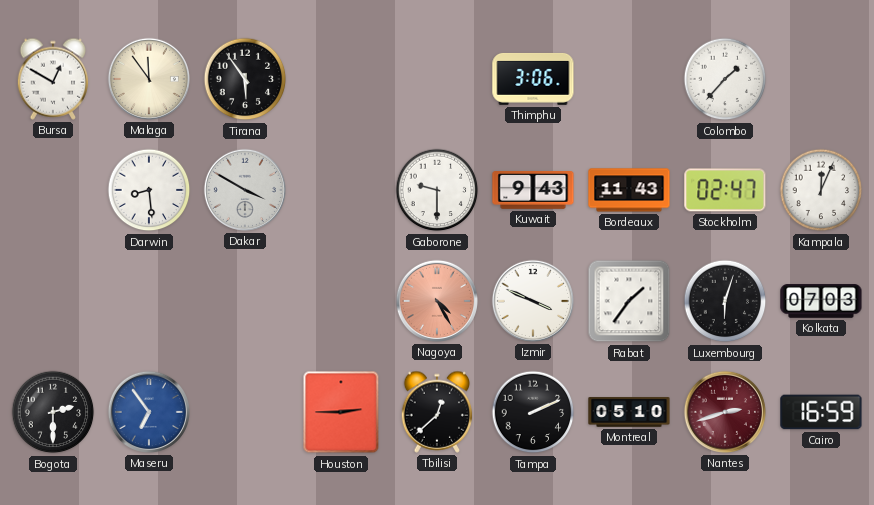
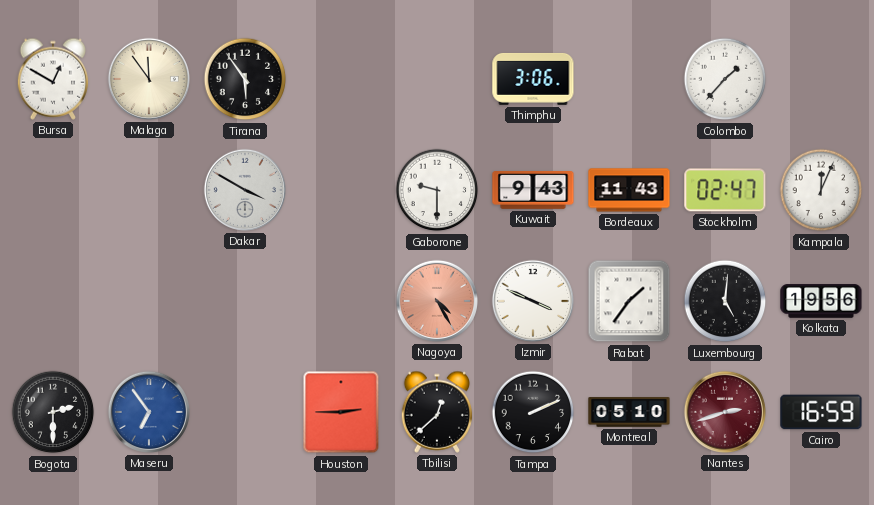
Darwin: 8:29 -> none
Luxembourg: 6:03 -> 5:01
Kolkata: 07:03 -> 19:56
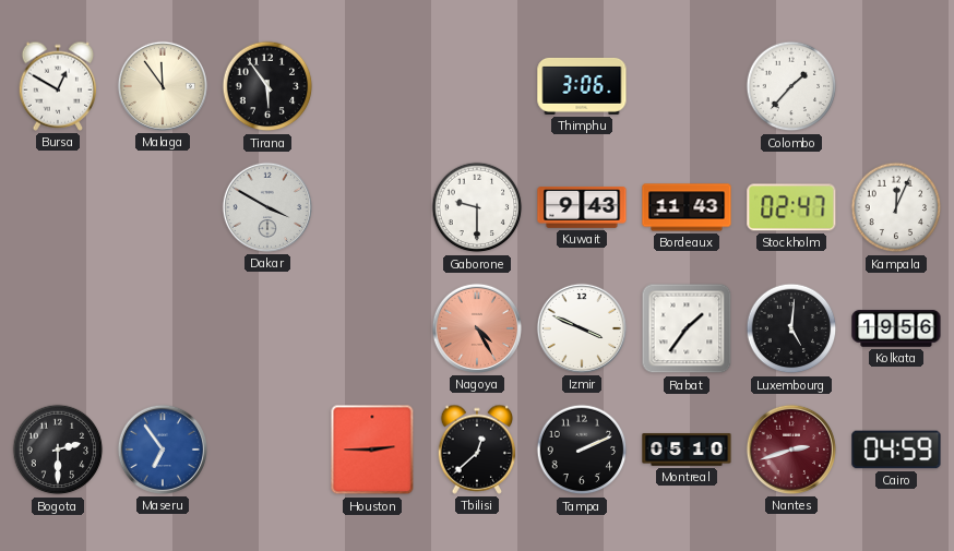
Cairo: 16:59 -> 04:59
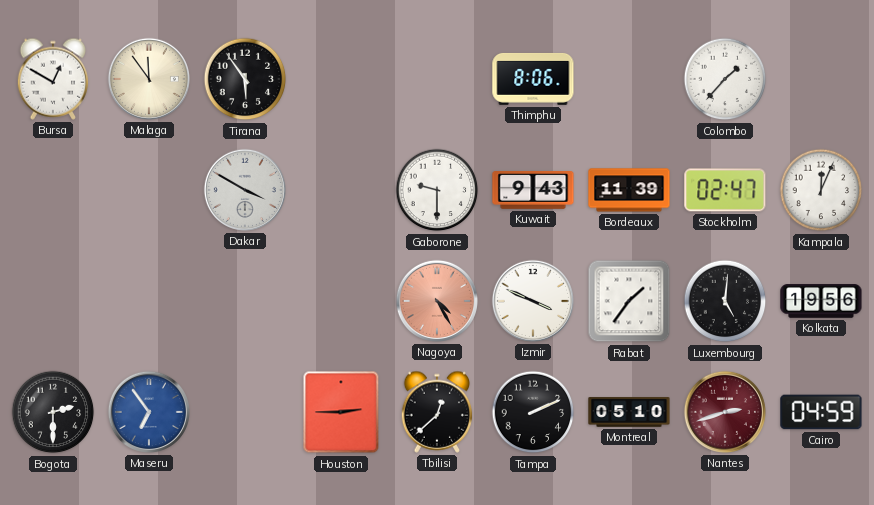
Thimphu: 3:06 -> 8:06
Bordeaux: 11:43 -> 11:39
